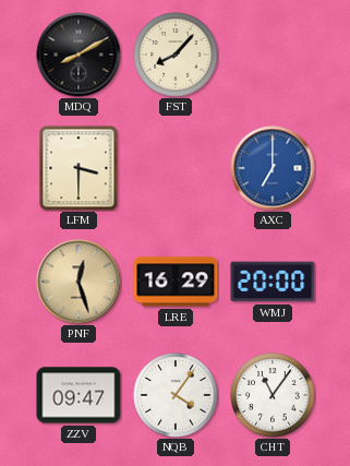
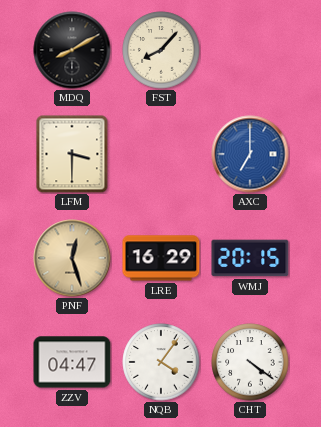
WMJ: 20:00 -> 20:15
ZZV: 09:47 -> 04:47
CHT: 11:06 -> 4:21
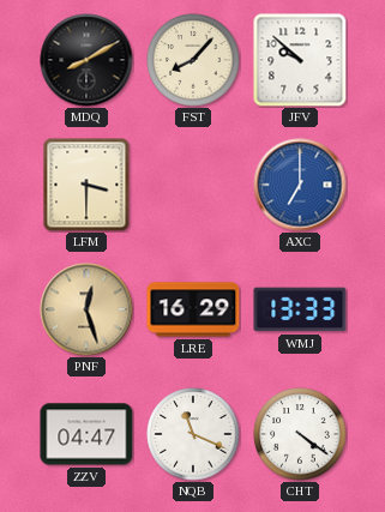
JFV: none -> 9:52
WMJ: 20:15 -> 13:33
NQB: 4:06 -> 11:19
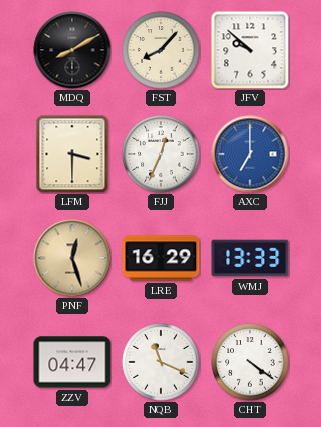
FJJ: none -> 12:34
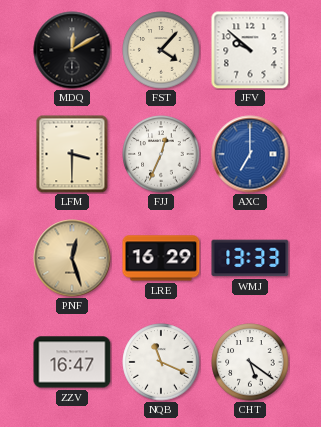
MDQ: 8:10 -> 12:10
FST: 8:07 -> 4:07
ZZV: 04:47 -> 16:47
CHT: 4:21 -> 5:21
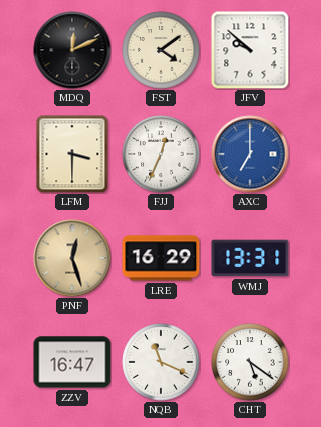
MDQ: 12:10 -> 12:11
FST: 4:07 -> 4:09
WMJ: 13:33 -> 13:31
